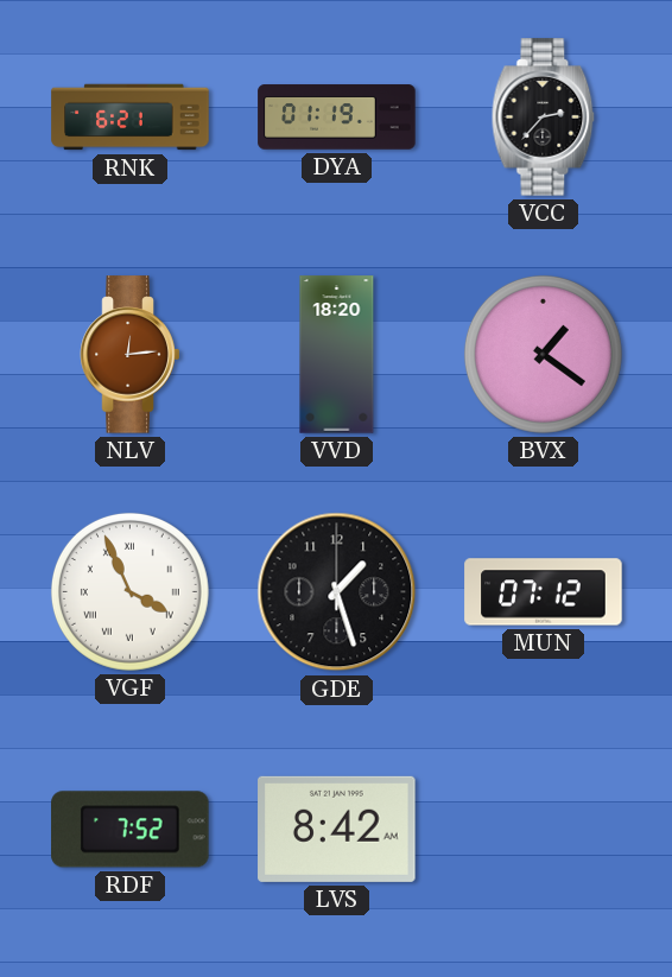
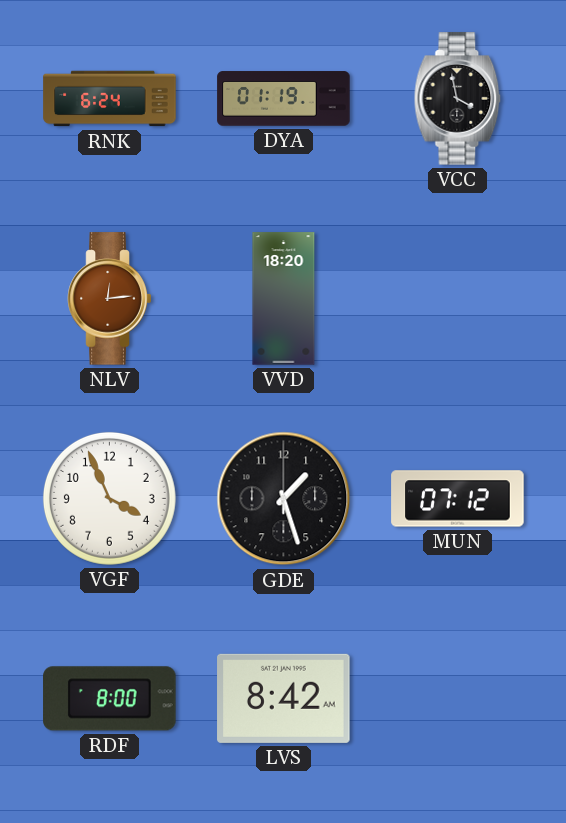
RNK: 6:21 -> 6:24
VCC: 2:37 -> 3:58
BVX: 1:21 -> none
VGF numerals: Roman -> Arabic
RDF: 7:52 -> 8:00
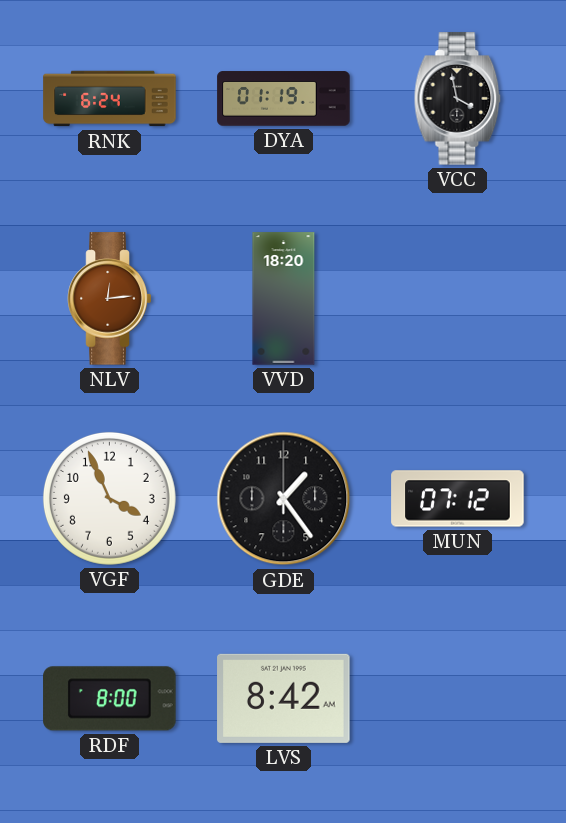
GDE: 1:27 -> 1:24
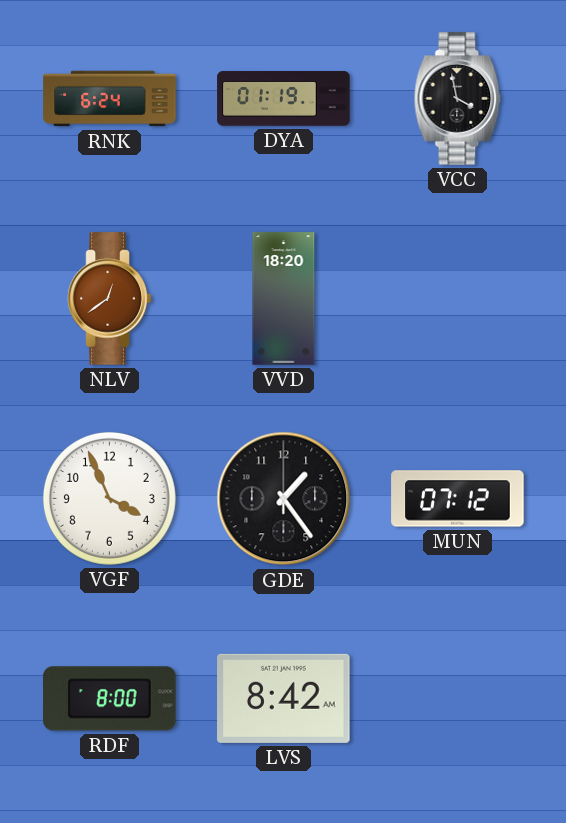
NLV: 12:14 -> 12:39
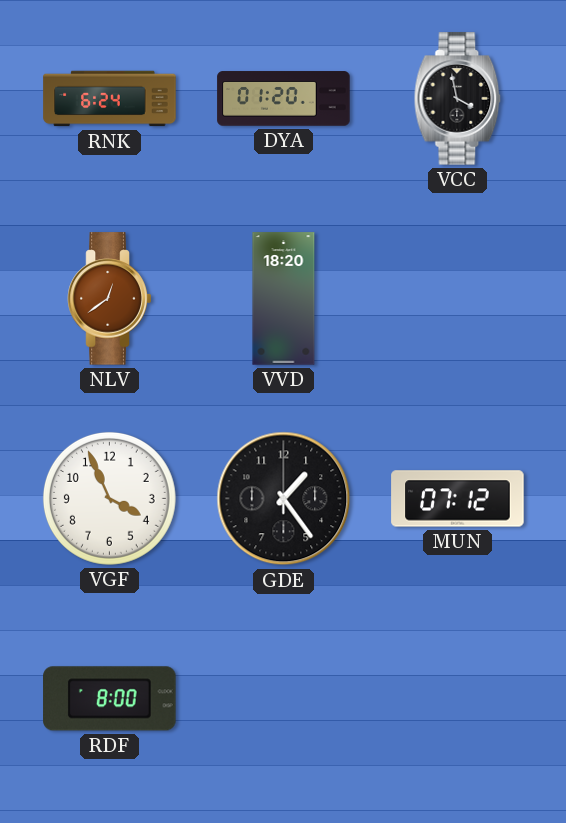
DYA: 01:19 -> 01:20
LVS: 8:42 -> none
